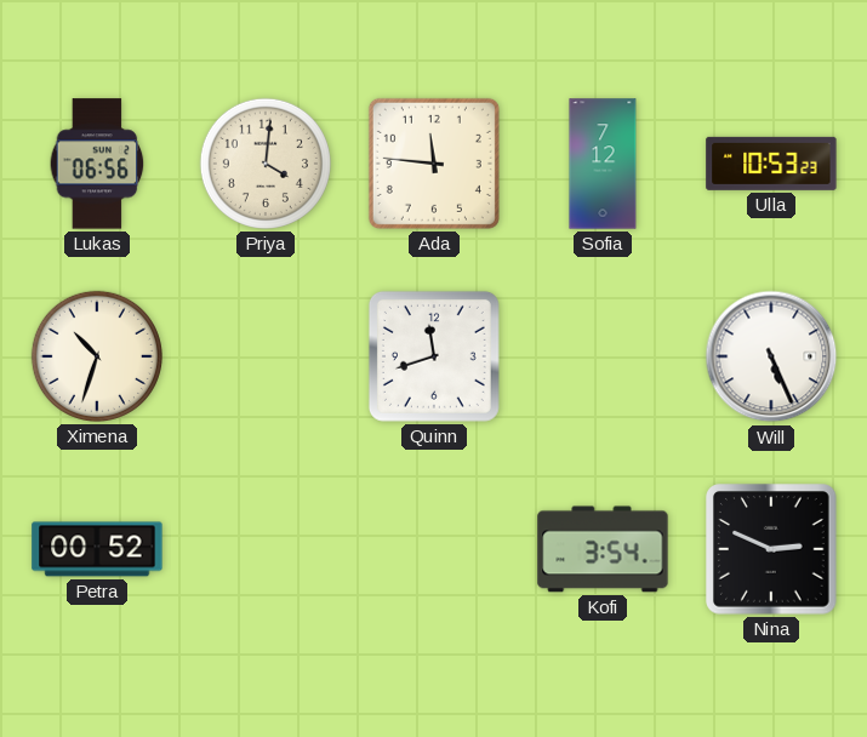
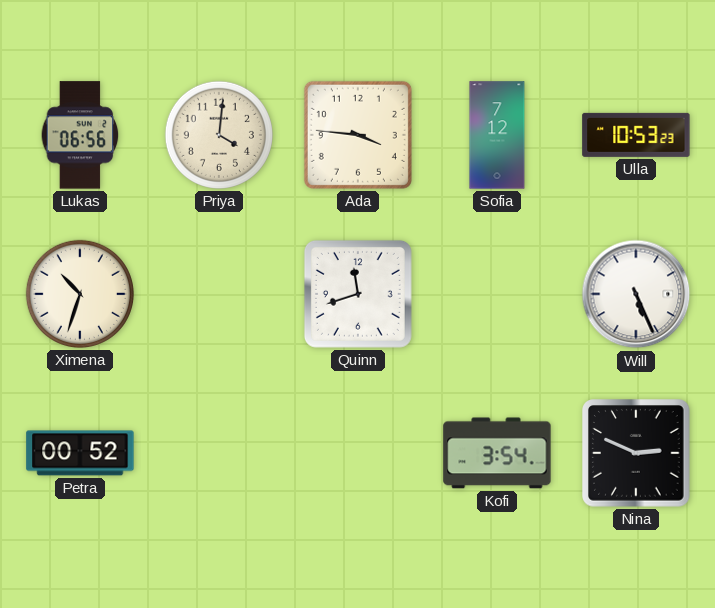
Ada: 11:46 -> 3:46
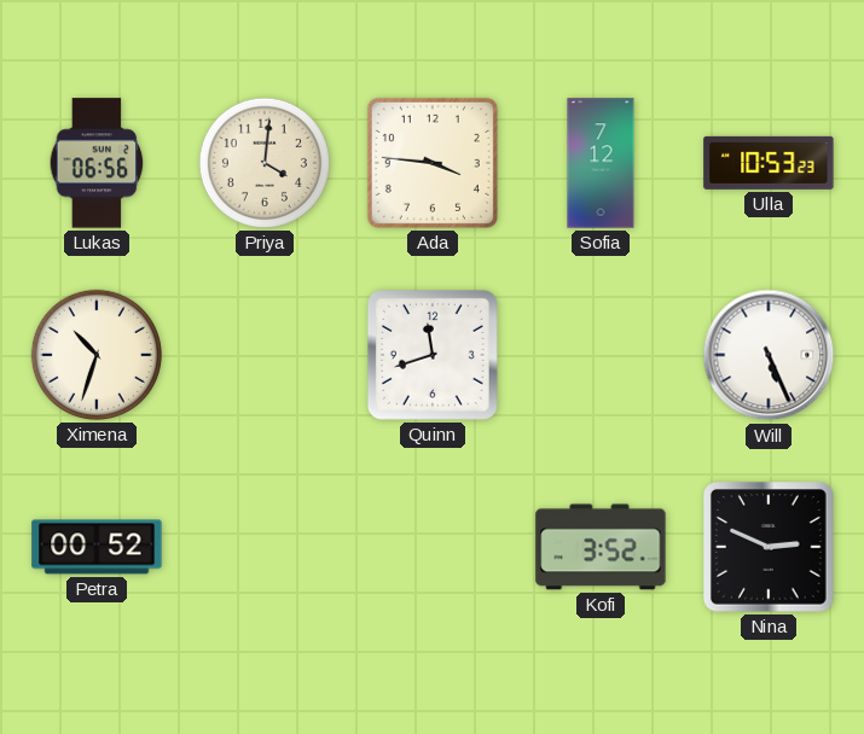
Kofi: 3:54 -> 3:52
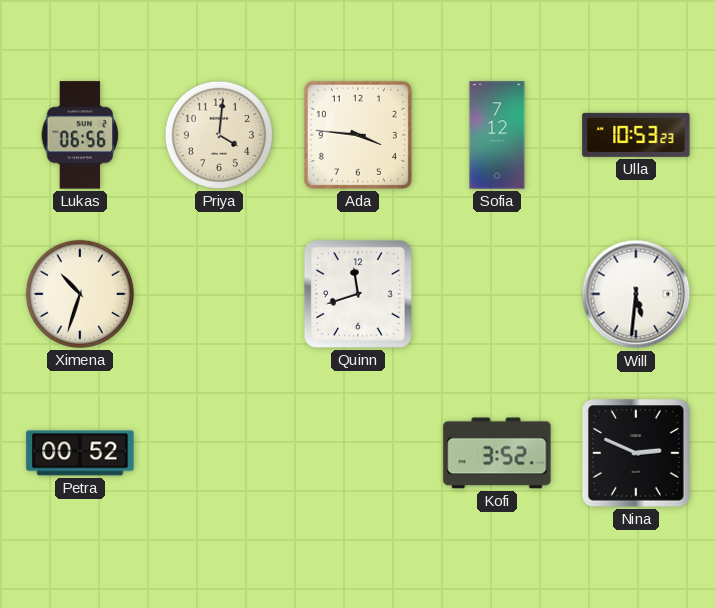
Will: 5:26 -> 5:31
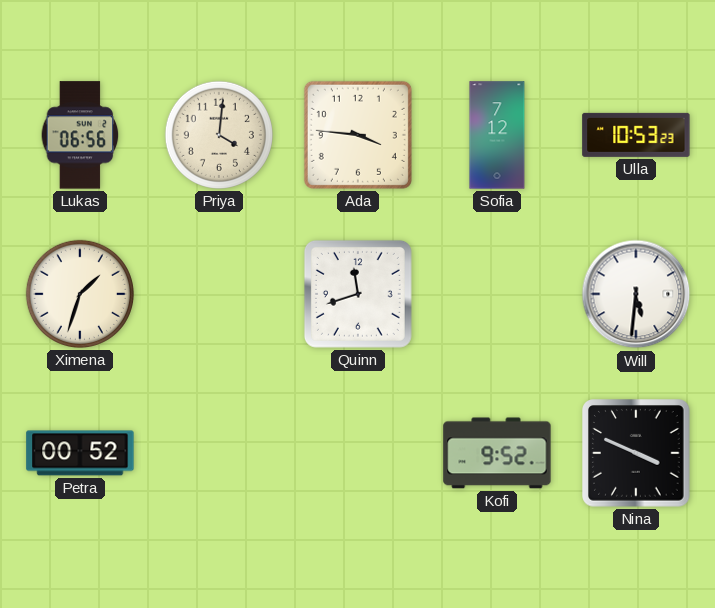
Ximena: 10:33 -> 1:33
Kofi: 3:52 -> 9:52
Nina: 2:49 -> 3:49
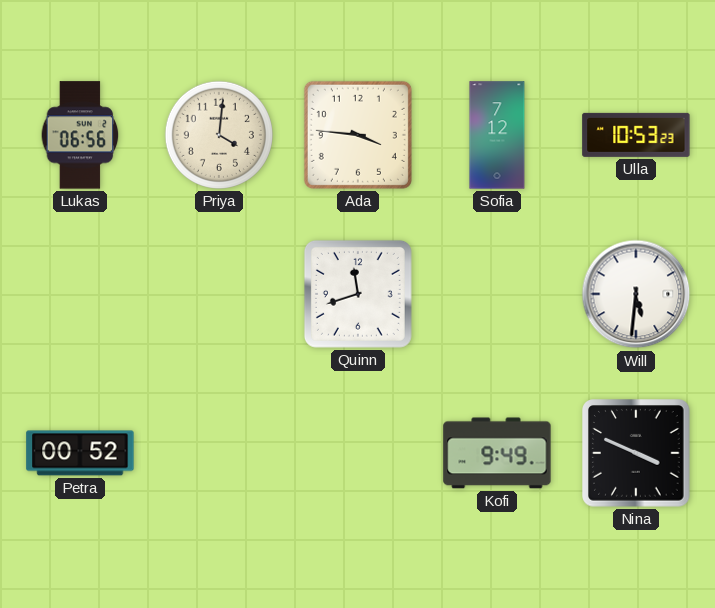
Ximena: 1:33 -> none
Kofi: 9:52 -> 9:49
